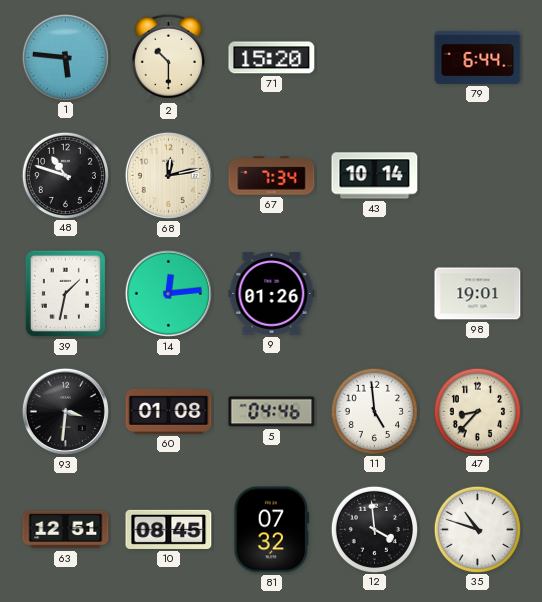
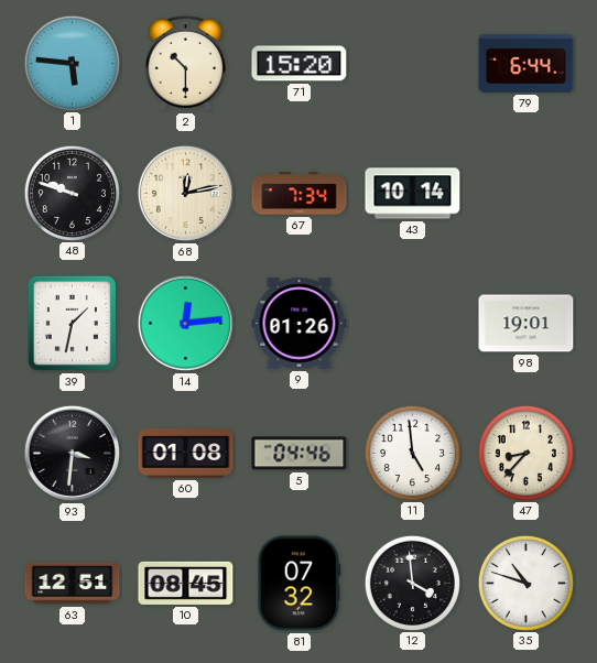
48: 10:48 -> 9:48
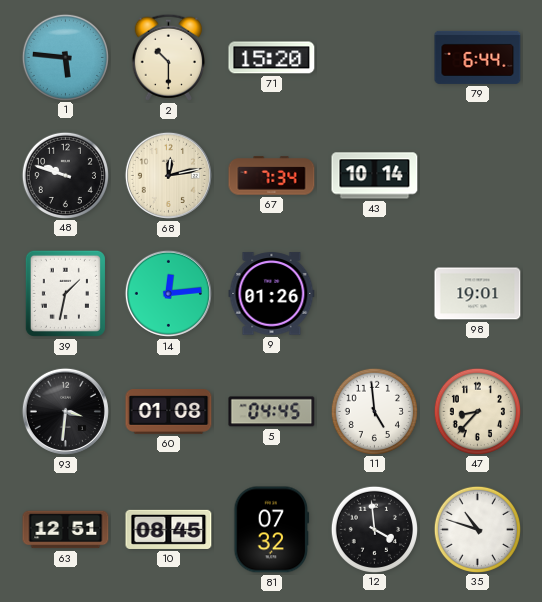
5: 04:46 -> 04:45
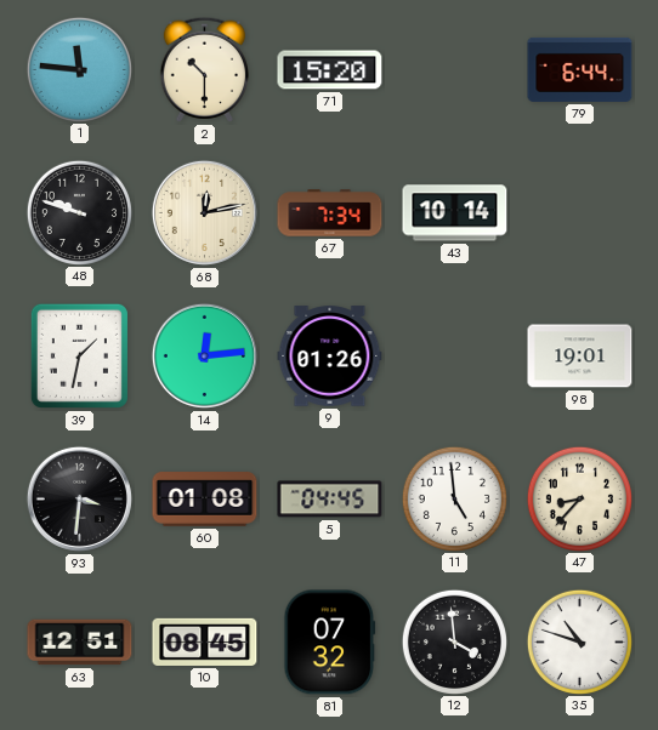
1: 5:46 -> 11:46
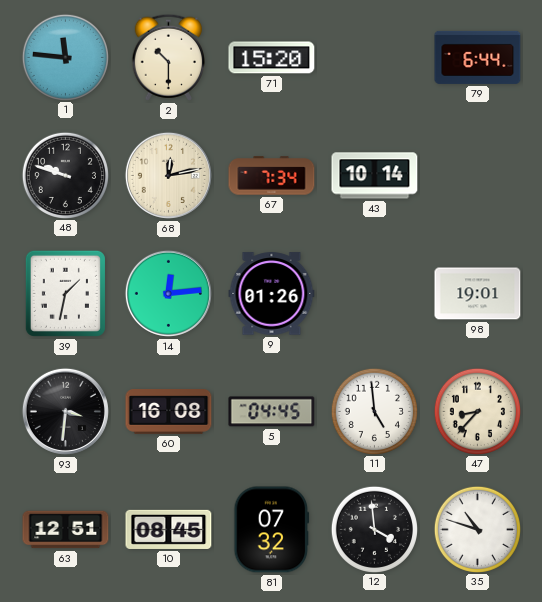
60: 01:08 -> 16:08
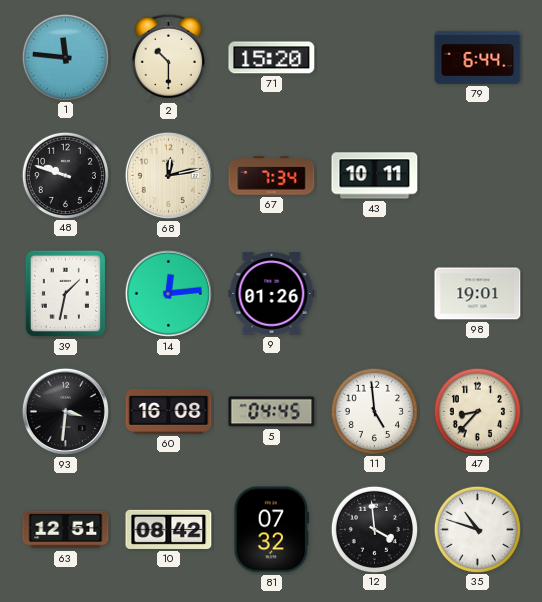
43: 10:14 -> 10:11
10: 08:45 -> 08:42
